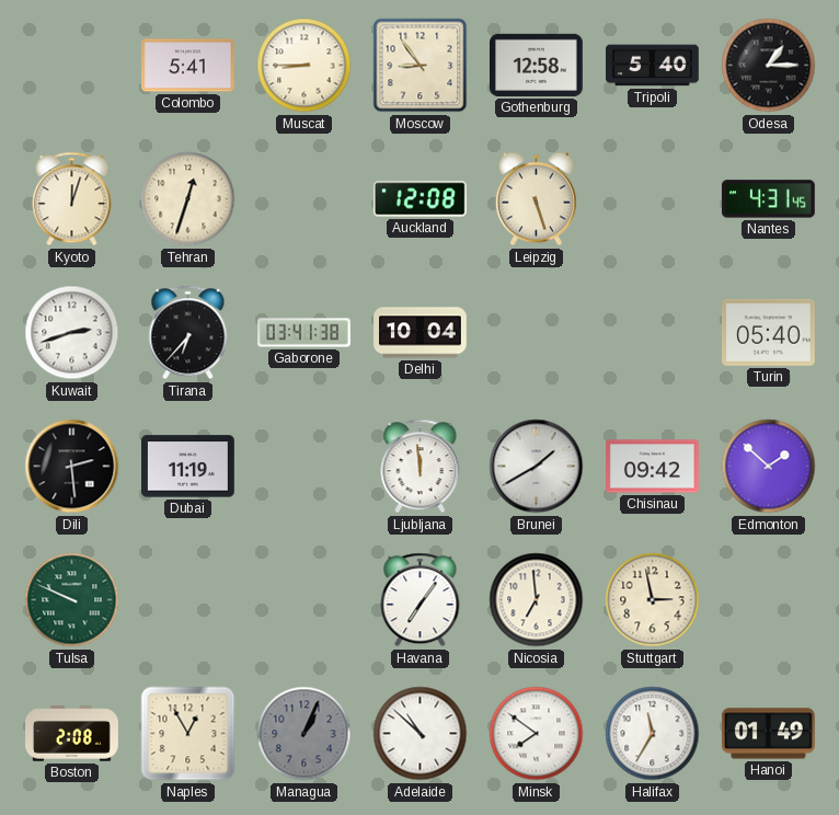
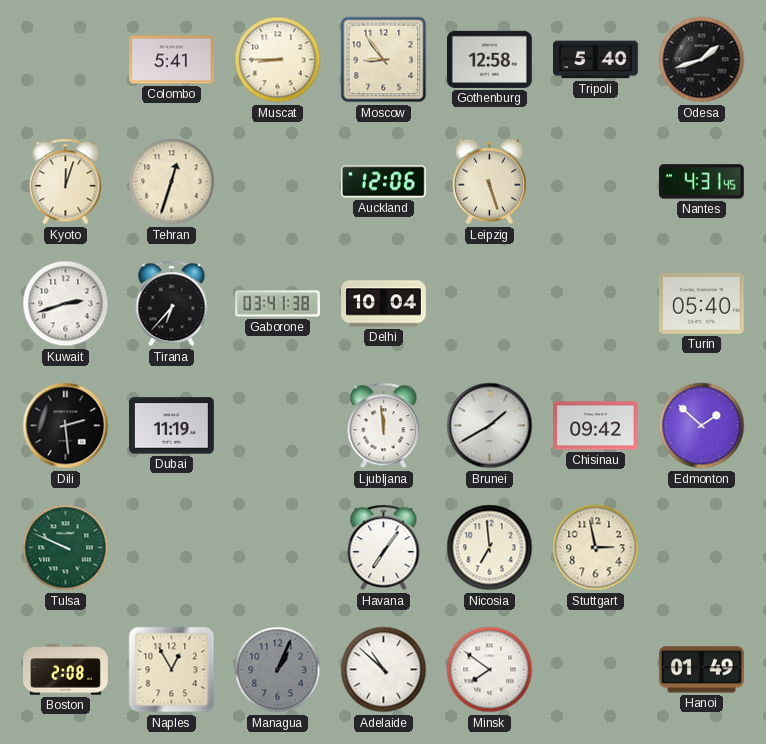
Odesa: 1:15 -> 1:42
Auckland: 12:08 -> 12:06
Halifax: 11:35 -> none
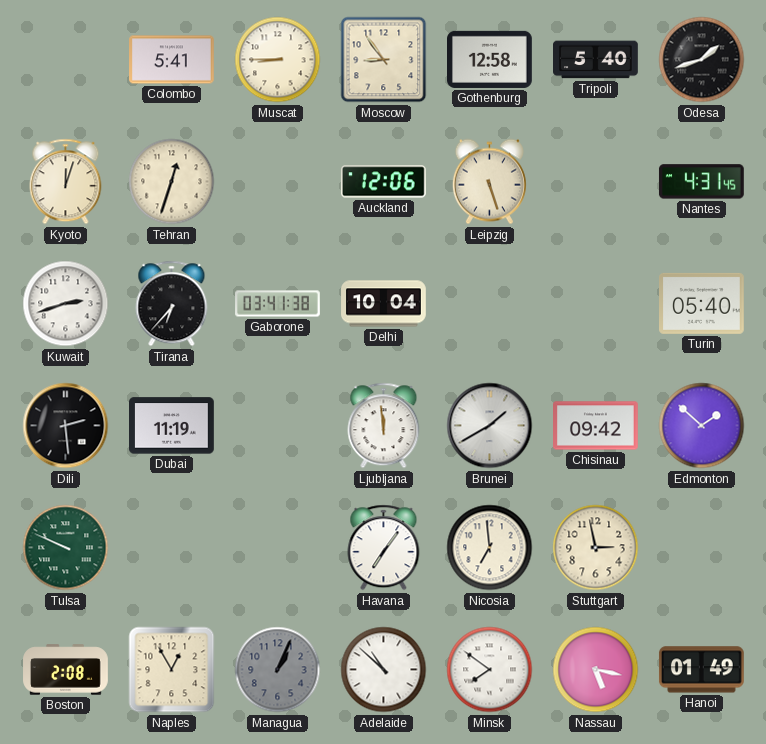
Nassau: none -> 5:17
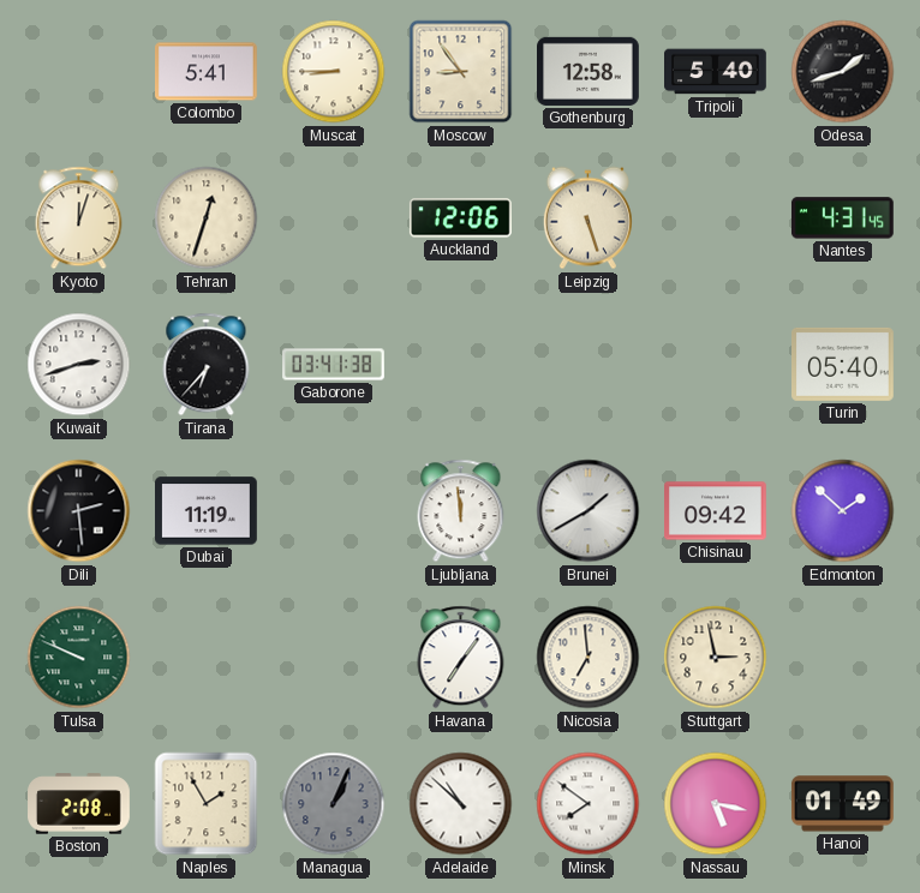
Delhi: 10:04 -> none
Naples: 12:55 -> 1:55
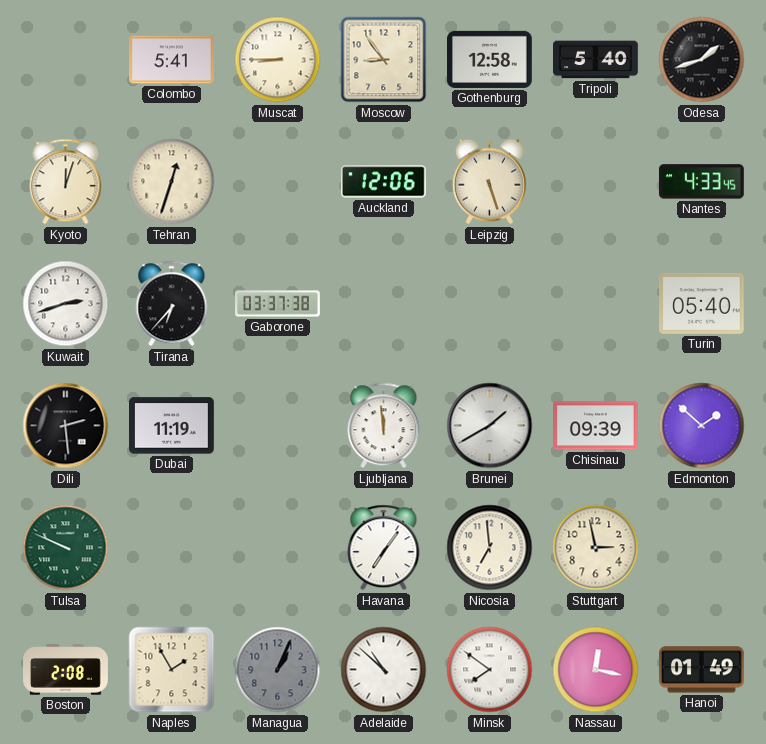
Nantes: 4:31 -> 4:33
Gaborone: 03:41 -> 03:37
Chisinau: 09:42 -> 09:39
Nassau: 5:17 -> 12:17
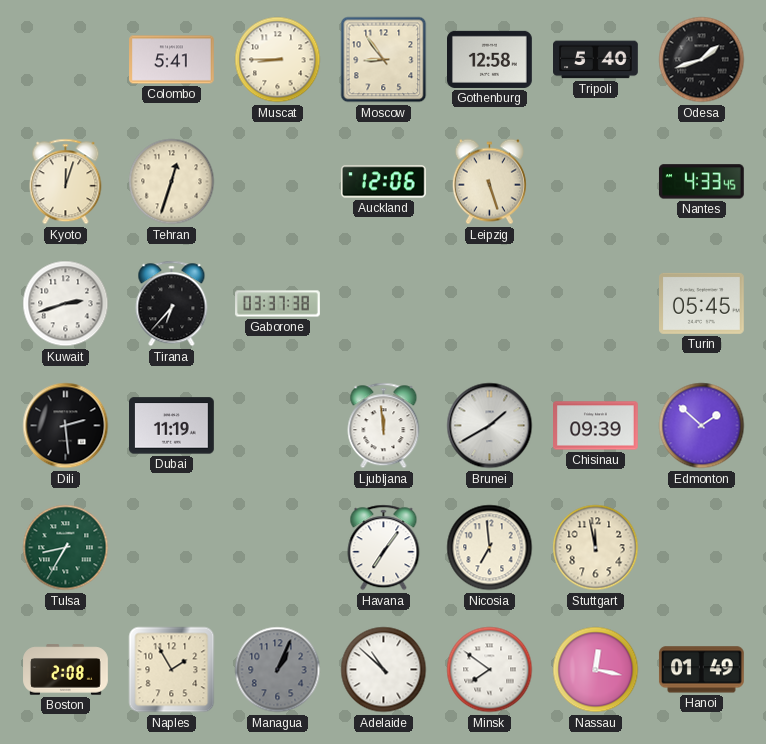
Turin: 05:40 -> 05:45
Tulsa: 9:49 -> 8:35
Stuttgart: 2:58 -> 11:58
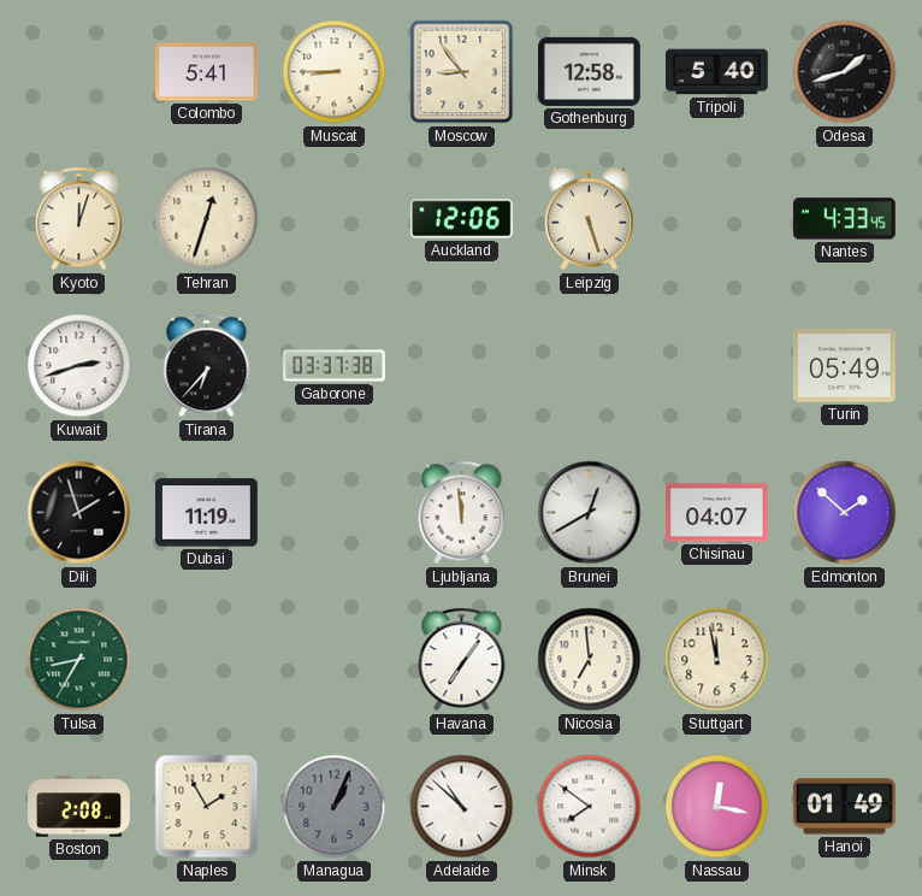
Turin: 05:45 -> 05:49
Dili: 2:29 -> 1:57
Brunei: 1:40 -> 12:40
Chisinau: 09:39 -> 04:07
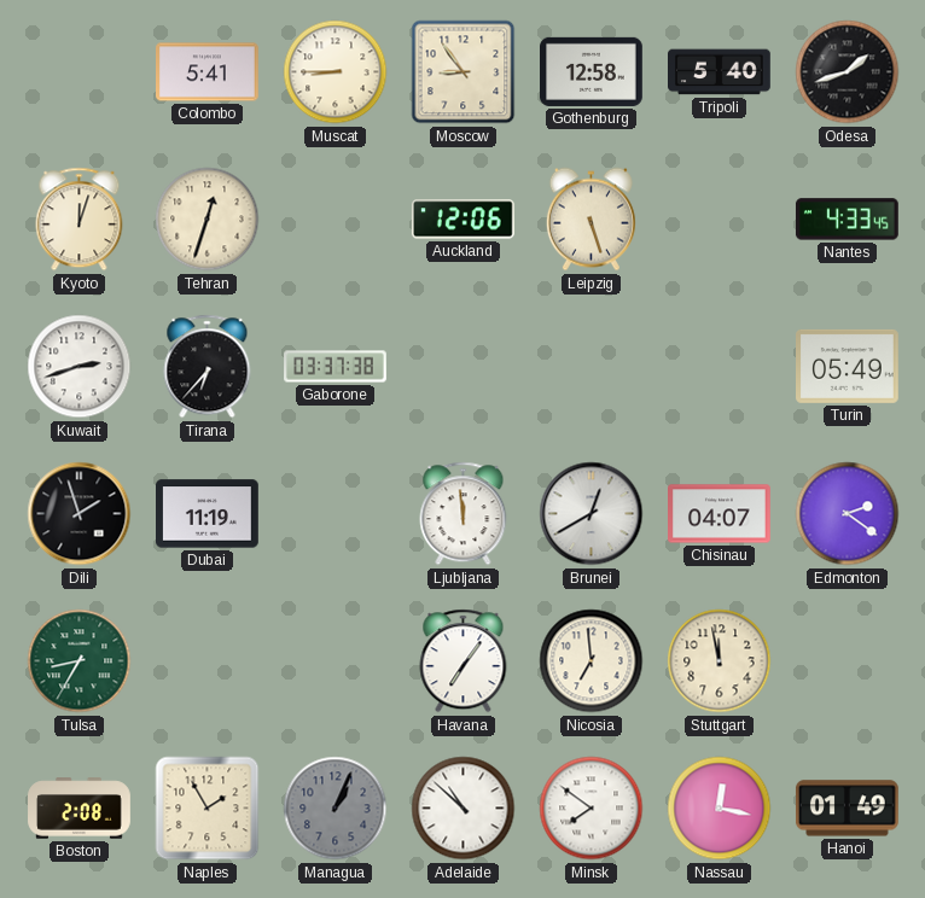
Edmonton: 1:52 -> 2:21
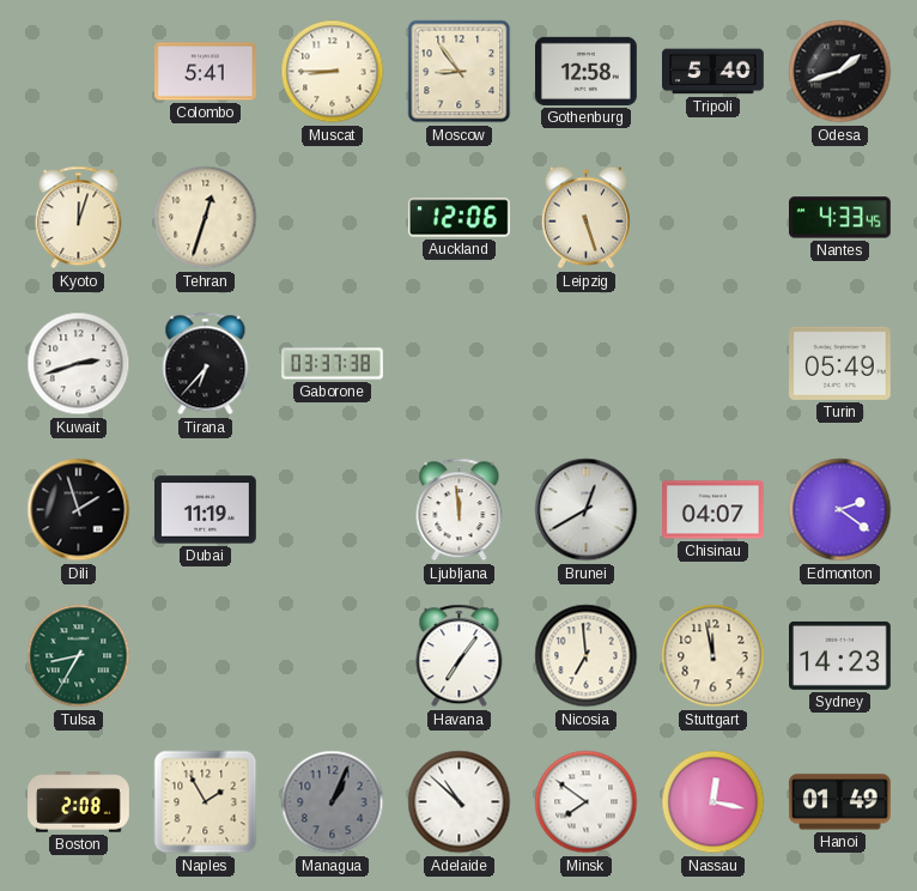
Sydney: none -> 14:23
